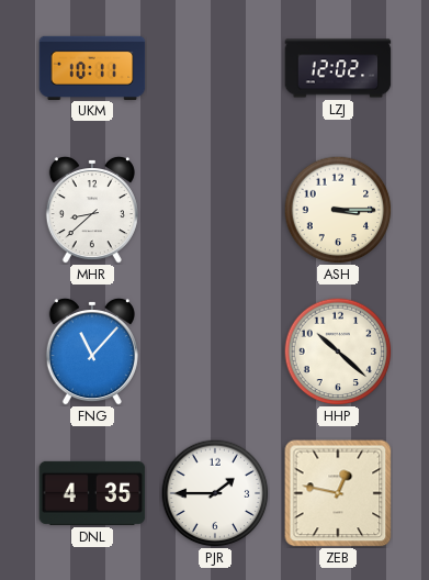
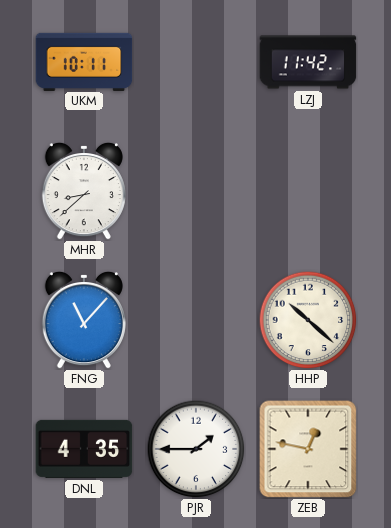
LZJ: 12:02 -> 11:42
ASH: 3:15 -> none
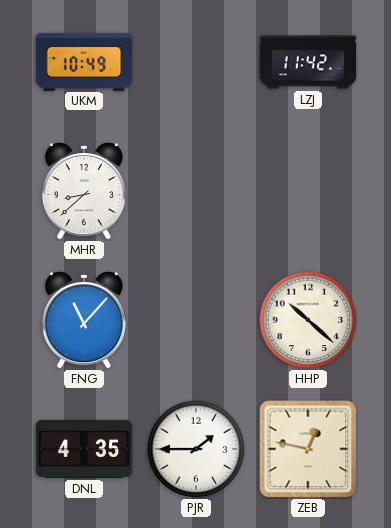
UKM: 10:11 -> 10:49
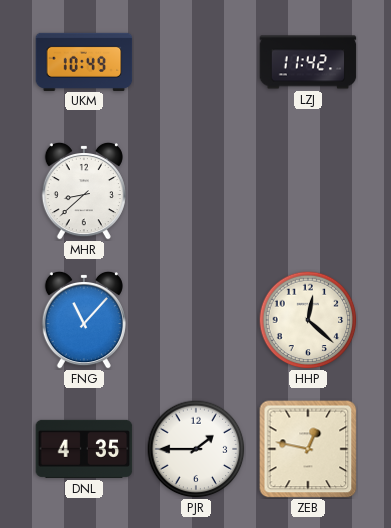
HHP: 10:22 -> 12:22
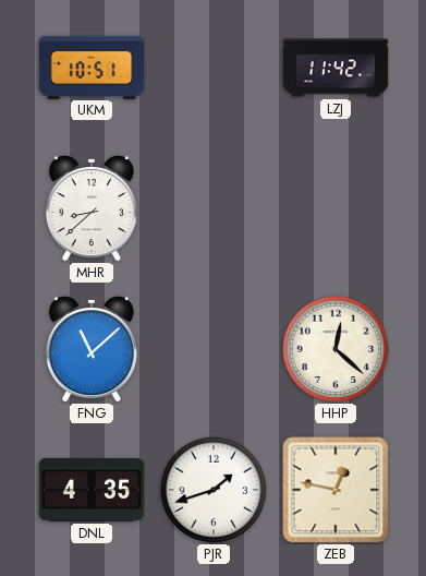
UKM: 10:49 -> 10:51
FNG: 11:07 -> 11:08
PJR: 1:45 -> 1:42
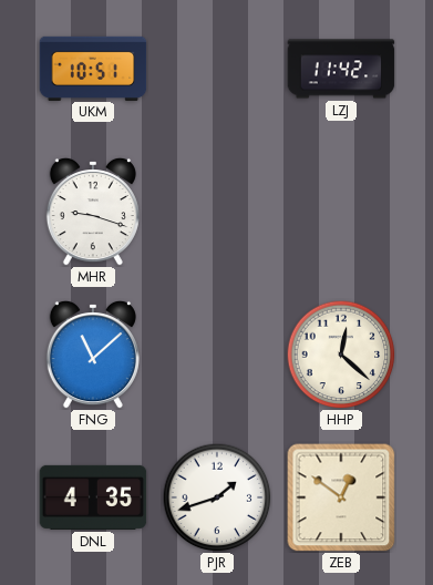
MHR: 8:38 -> 9:18
ZEB: 12:47 -> 12:51
